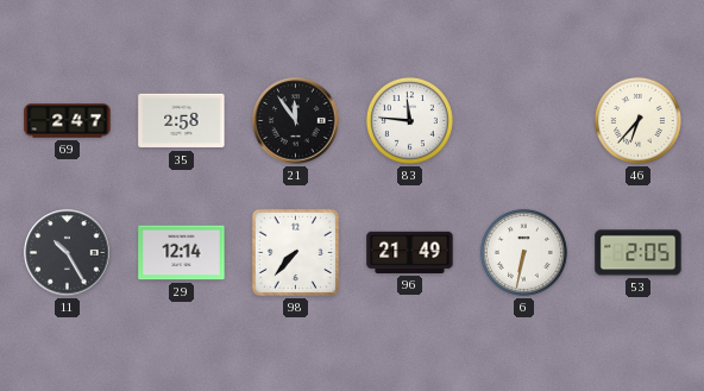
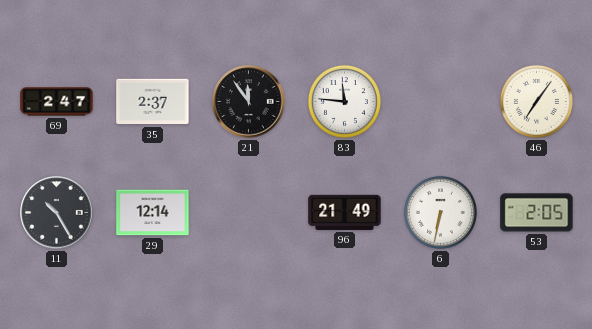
35: 2:58 -> 2:37
46: 6:37 -> 7:06
98: 7:37 -> none
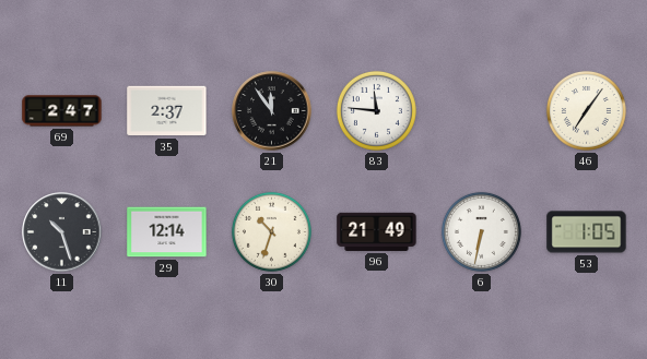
11: 10:25 -> 10:27
30: none -> 10:33
53: 2:05 -> 1:05
